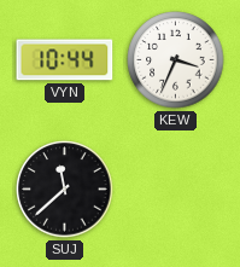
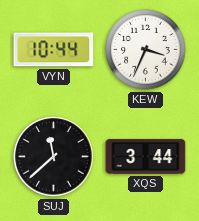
XQS: none -> 3:44
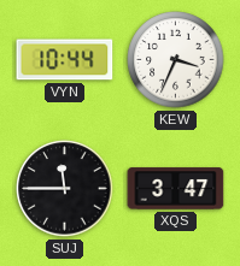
SUJ: 11:38 -> 11:45
XQS: 3:44 -> 3:47
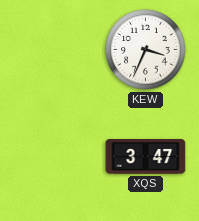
VYN: 10:44 -> none
SUJ: 11:45 -> none
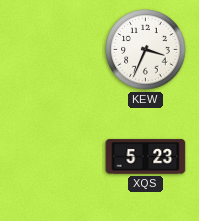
XQS: 3:47 -> 5:23
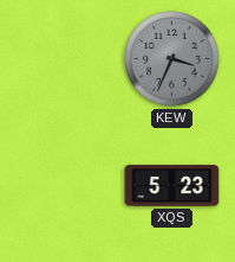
KEW dial: white -> grey
